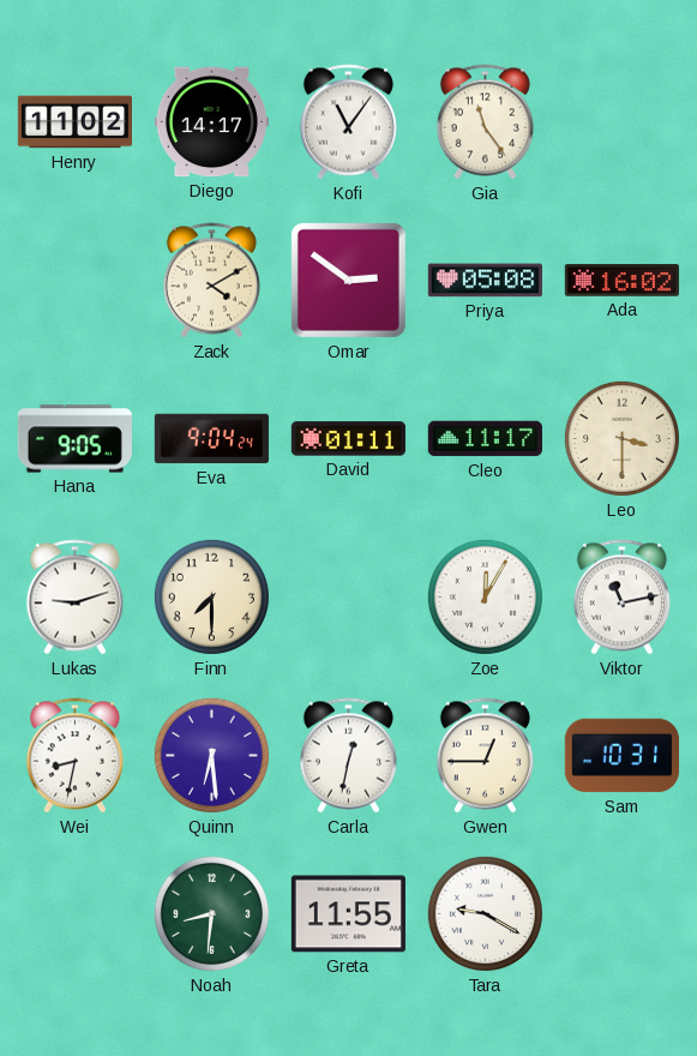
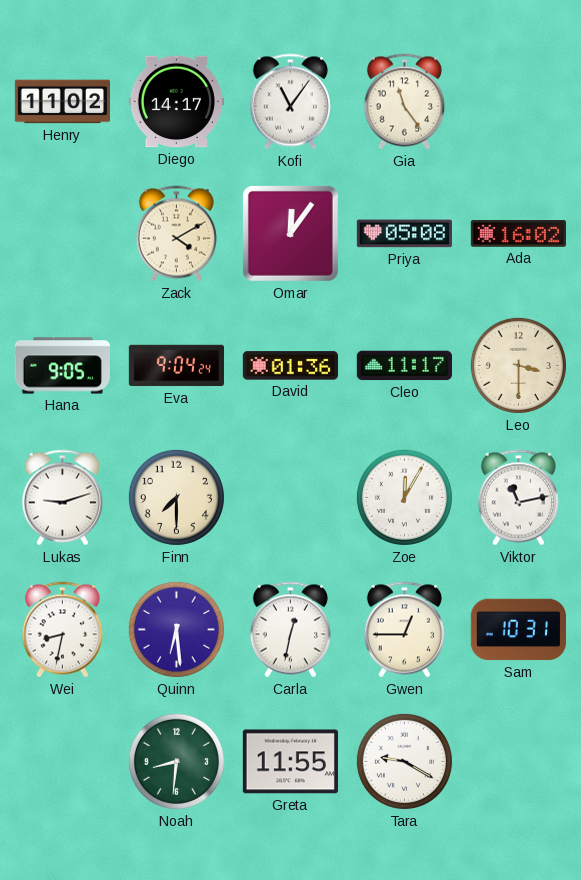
Omar: 2:51 -> 12:06
David: 01:11 -> 01:36
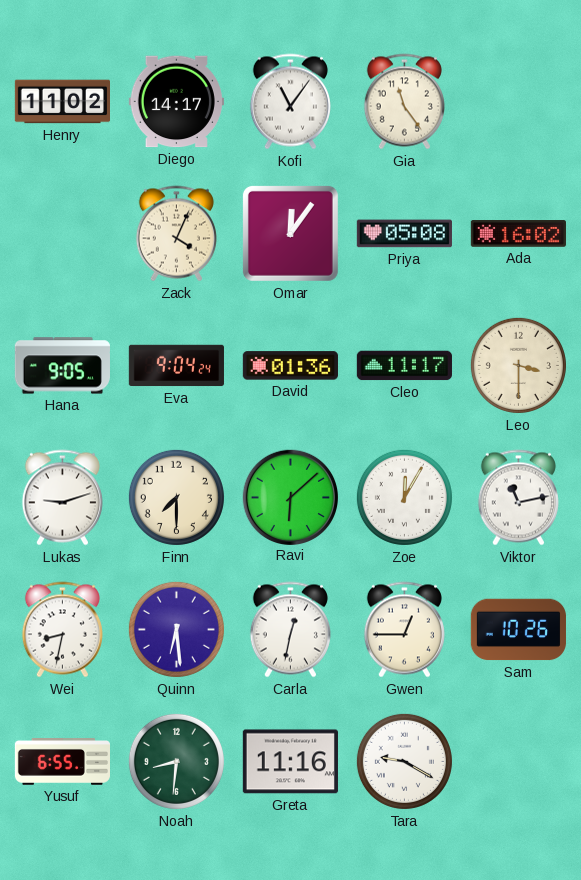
Zack: 4:10 -> 4:04
Ravi: none -> 6:08
Sam: 10:31 -> 10:26
Yusuf: none -> 6:55
Greta: 11:55 -> 11:16
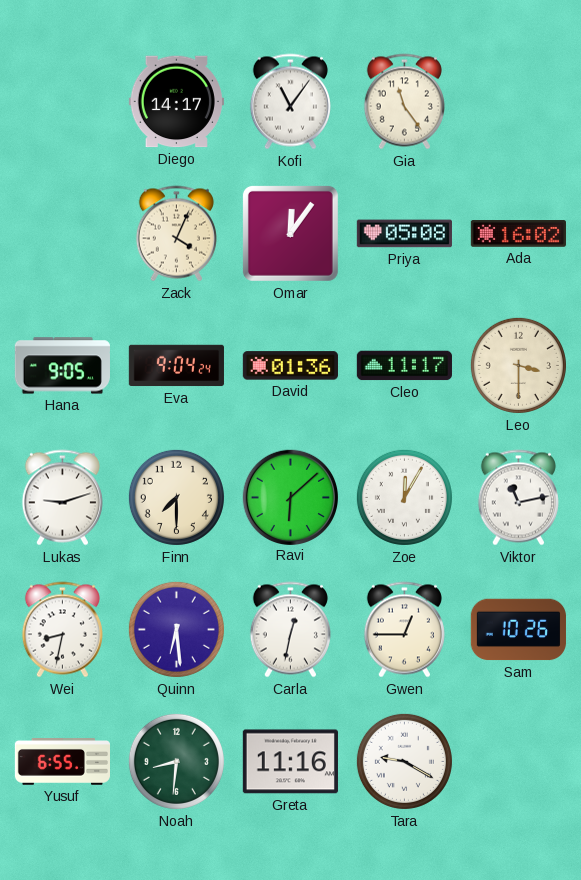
Henry: 11:02 -> none
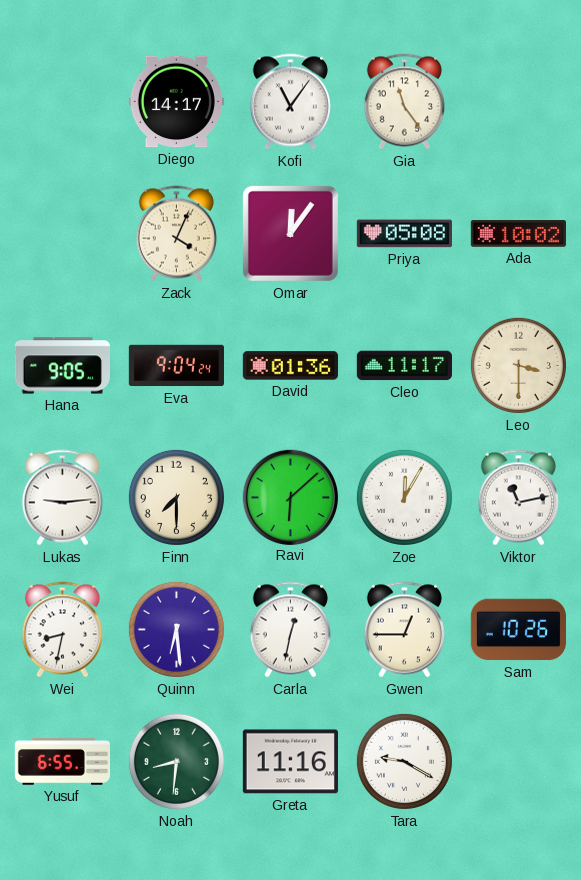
Ada: 16:02 -> 10:02
Lukas: 9:12 -> 9:14
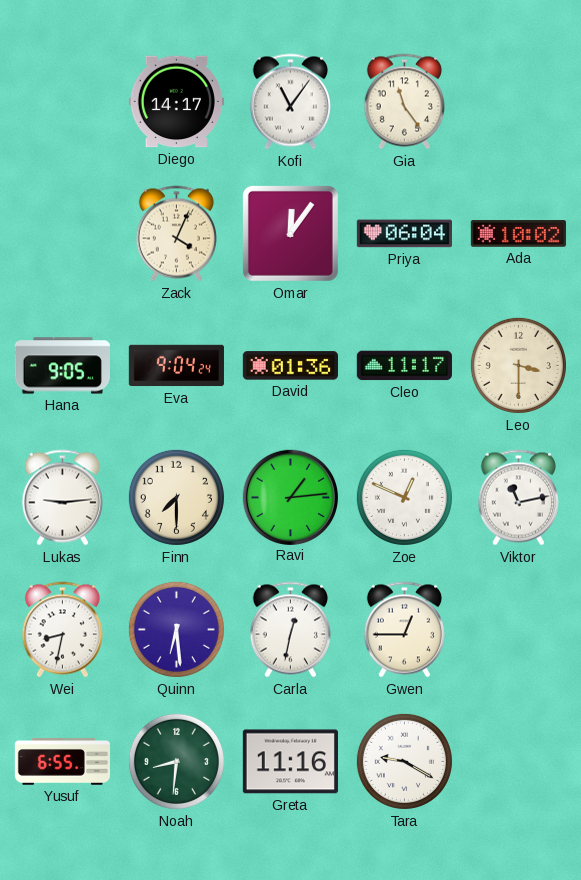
Priya: 05:08 -> 06:04
Ravi: 6:08 -> 1:14
Zoe: 12:05 -> 12:49
Sam: 10:26 -> none
